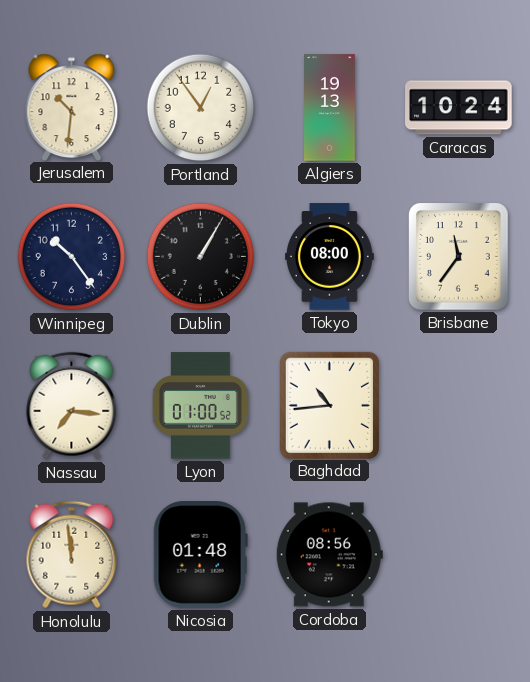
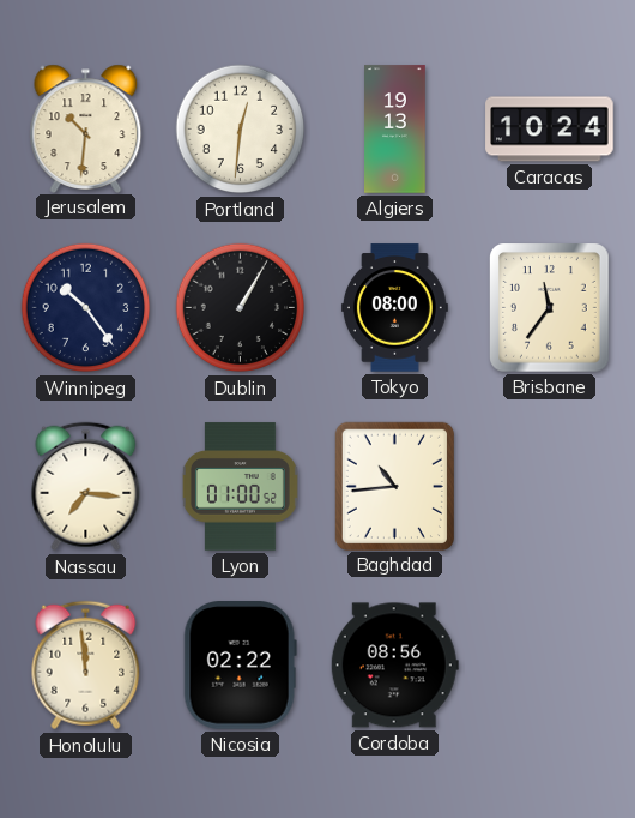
Portland: 12:54 -> 12:31
Nicosia: 01:48 -> 02:22
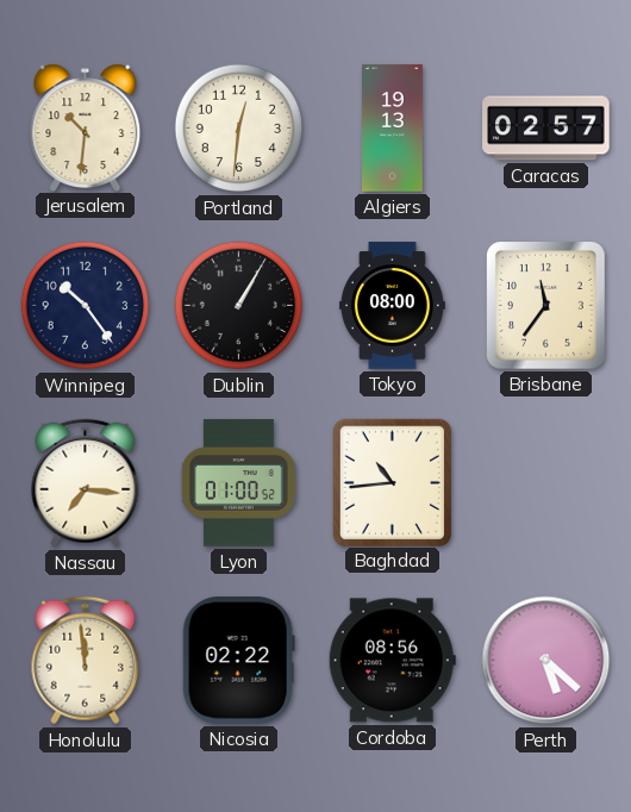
Caracas: 10:24 -> 02:57
Perth: none -> 5:22
